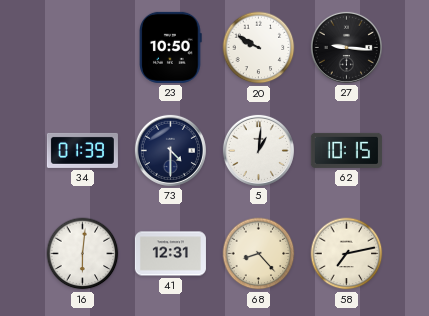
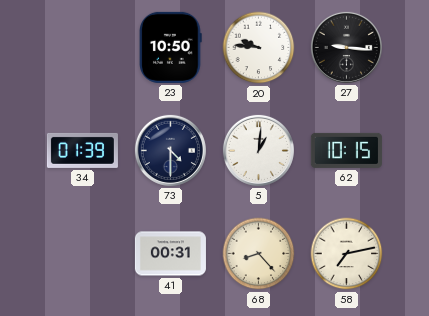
20: 9:50 -> 9:46
16: 6:01 -> none
41: 12:31 -> 00:31
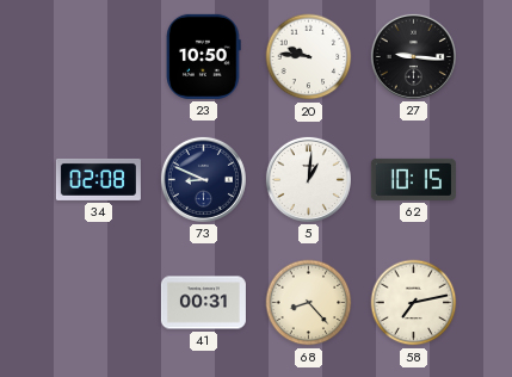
34: 01:39 -> 02:08
73: 4:30 -> 8:49
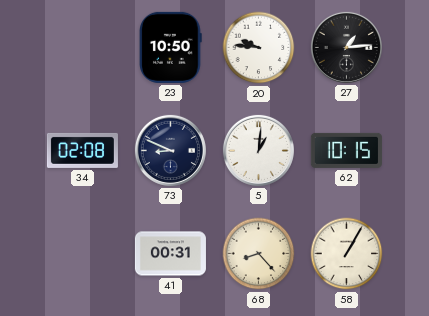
27: 9:16 -> 1:14
58: 7:13 -> 1:05
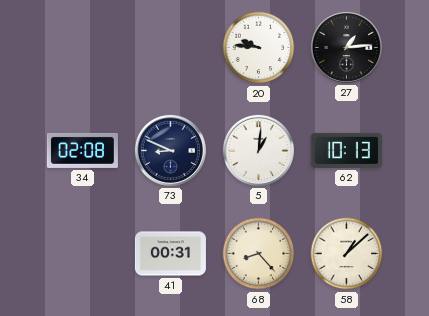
23: 10:50 -> none
62: 10:15 -> 10:13
58: 1:05 -> 1:08
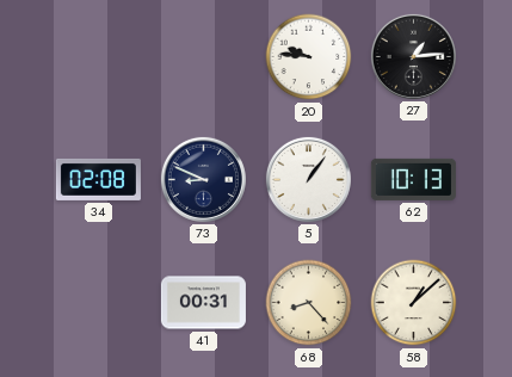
5: 1:01 -> 1:06
